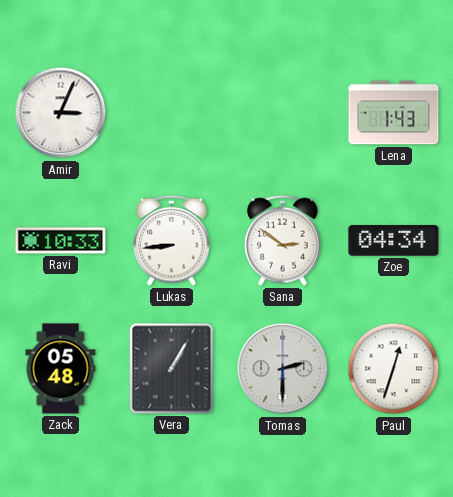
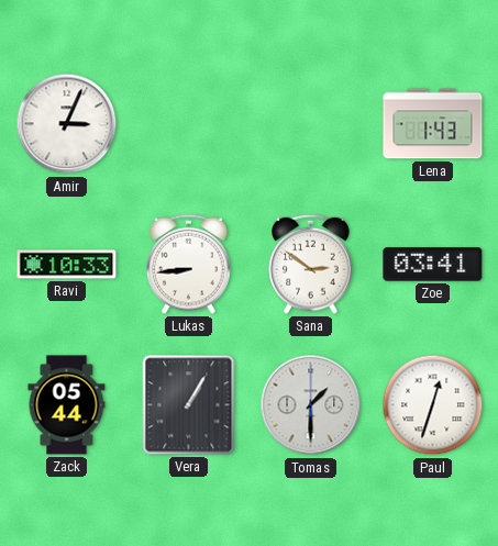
Zoe: 04:34 -> 03:41
Zack: 05:48 -> 05:44
Tomas: 2:30 -> 1:30
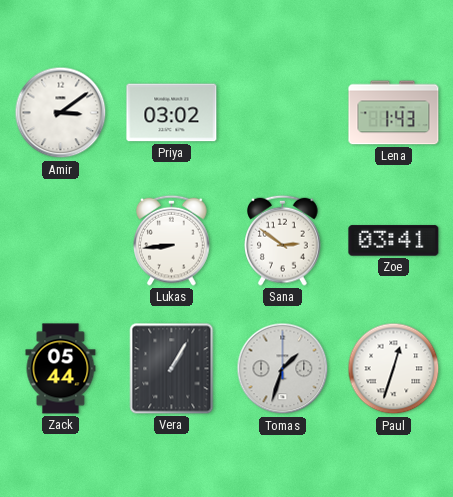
Amir: 3:04 -> 3:09
Priya: none -> 03:02
Ravi: 10:33 -> none
Tomas: 1:30 -> 1:33
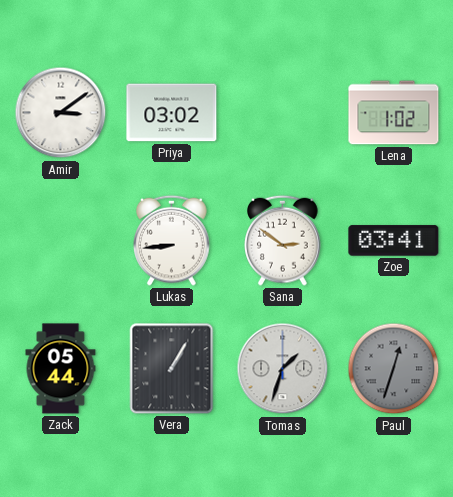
Lena: 1:43 -> 1:02
Paul dial: white -> grey
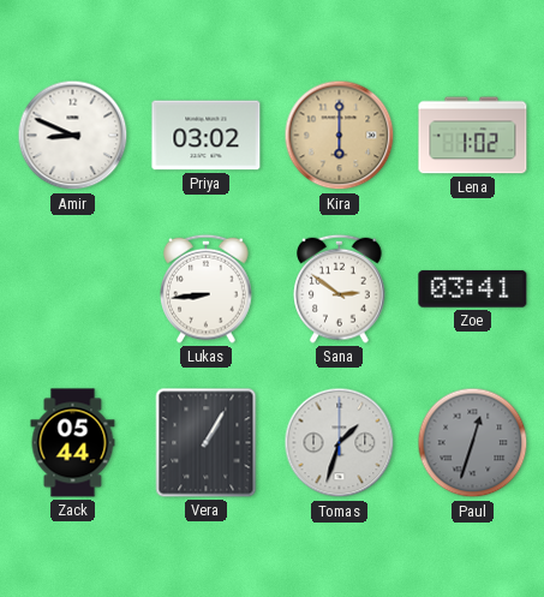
Amir: 3:09 -> 8:49
Kira: none -> 6:00
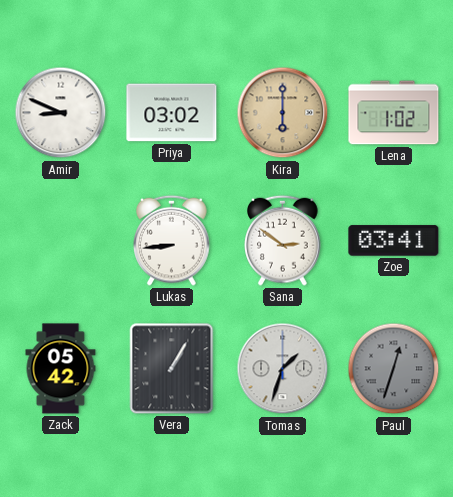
Zack: 05:44 -> 05:42
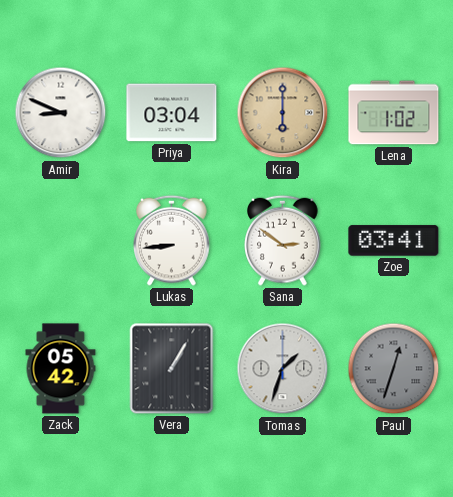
Priya: 03:02 -> 03:04
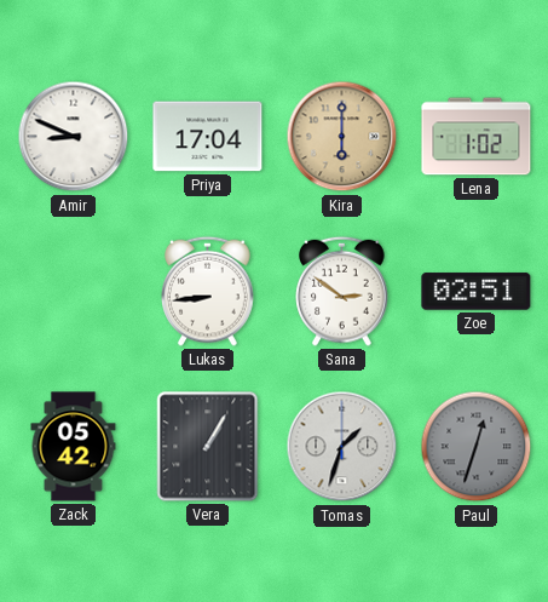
Priya: 03:04 -> 17:04
Zoe: 03:41 -> 02:51
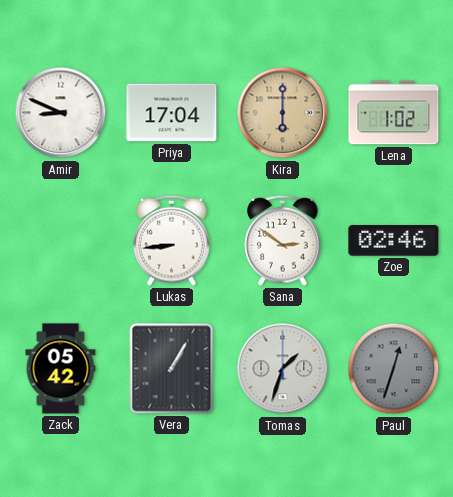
Zoe: 02:51 -> 02:46
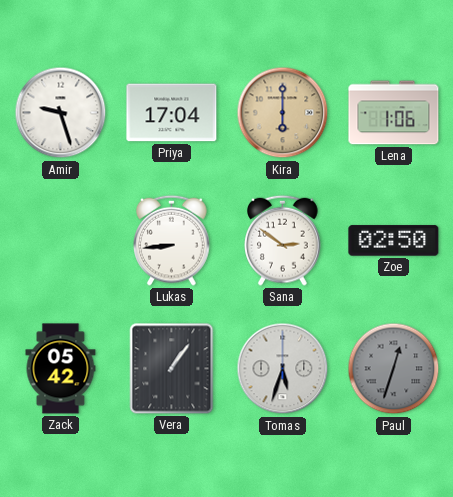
Amir: 8:49 -> 9:27
Lena: 1:02 -> 1:06
Zoe: 02:46 -> 02:50
Vera: 1:05 -> 1:06
Tomas: 1:33 -> 5:33
